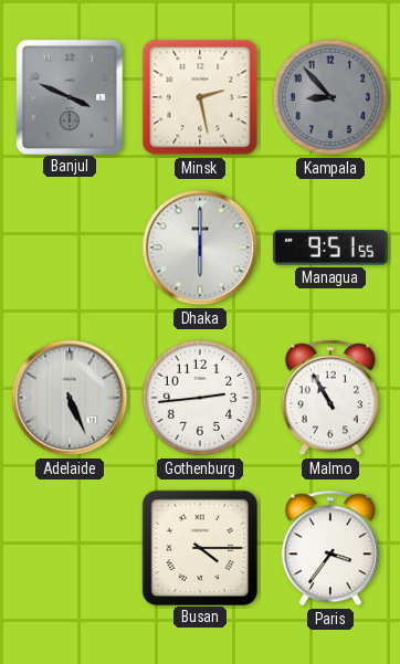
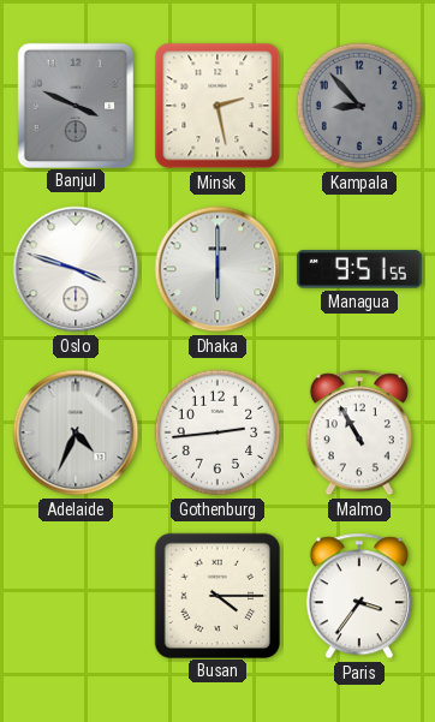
Oslo: none -> 3:48
Adelaide: 5:26 -> 4:34
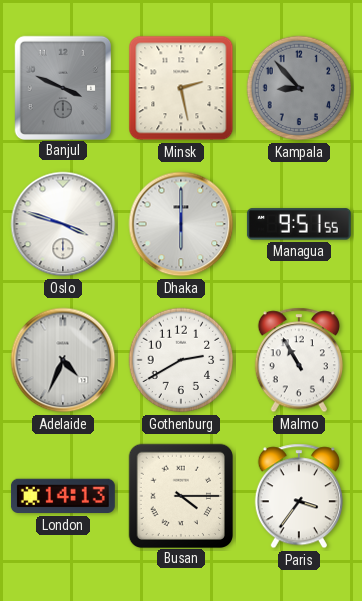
Gothenburg: 2:44 -> 2:40
London: none -> 14:13
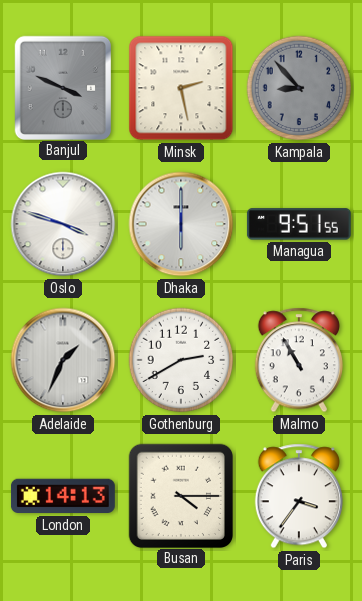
Adelaide: 4:34 -> 1:34
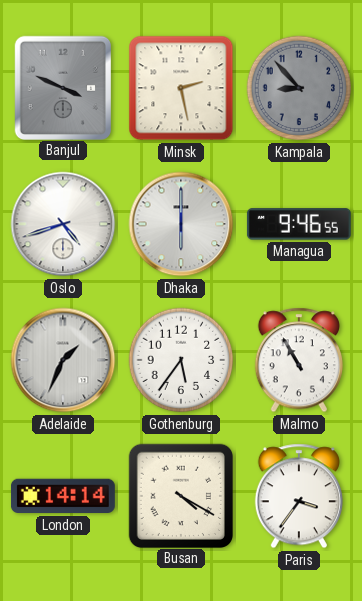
Oslo: 3:48 -> 4:42
Managua: 9:51 -> 9:46
Gothenburg: 2:40 -> 5:36
London: 14:13 -> 14:14
Busan: 4:15 -> 4:20
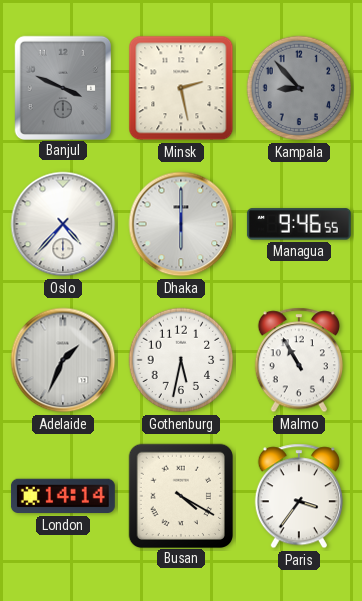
Oslo: 4:42 -> 4:37
Gothenburg: 5:36 -> 5:32
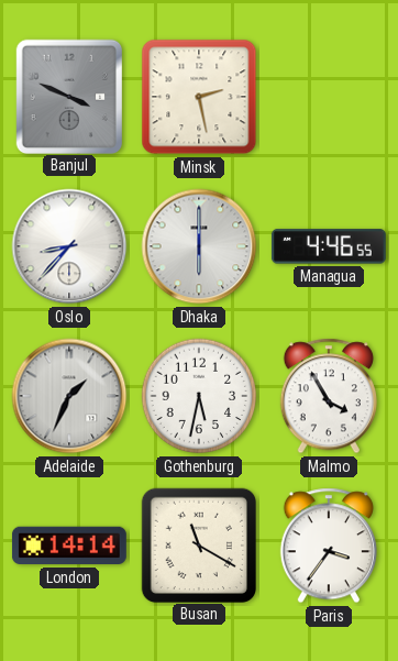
Kampala: 8:53 -> none
Oslo: 4:37 -> 8:37
Managua: 9:46 -> 4:46
Malmo: 10:55 -> 3:55
Busan: 4:20 -> 11:20
